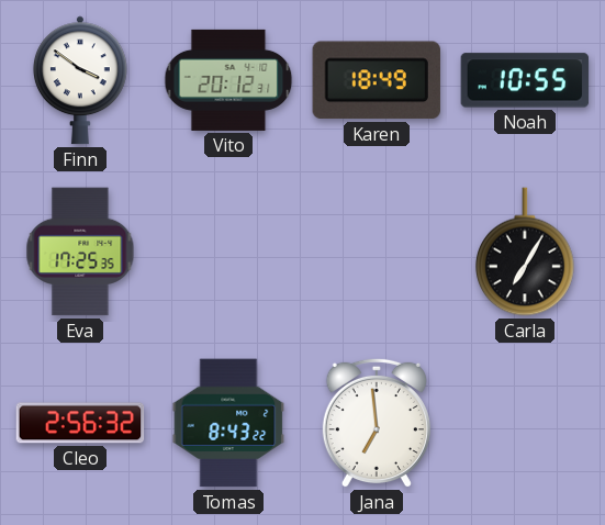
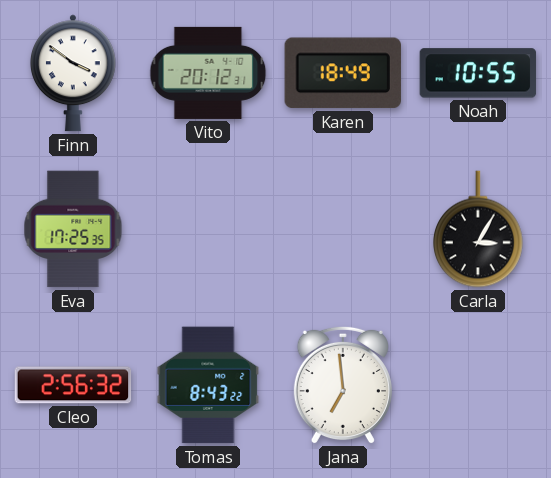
Carla: 7:05 -> 3:05
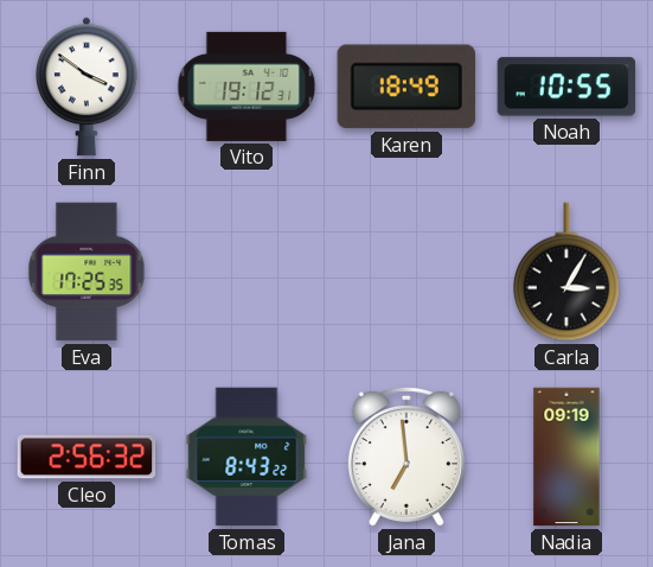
Vito: 20:12 -> 19:12
Nadia: none -> 09:19
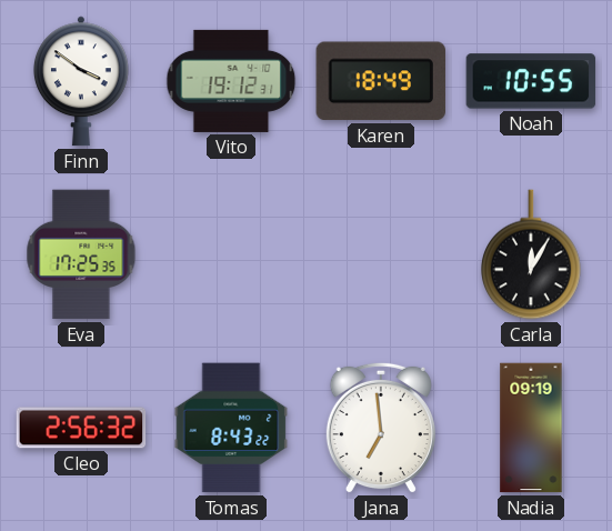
Carla: 3:05 -> 12:05
